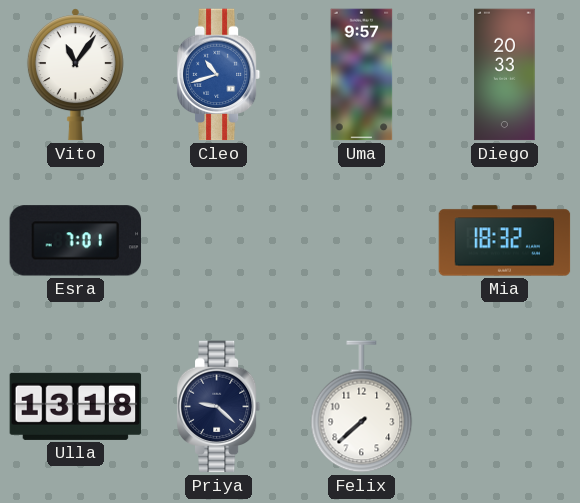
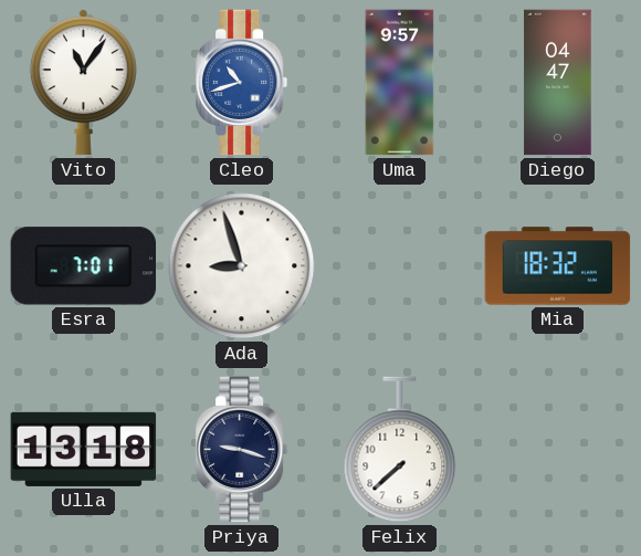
Diego: 20:33 -> 04:47
Ada: none -> 8:57
Priya: 9:22 -> 9:18
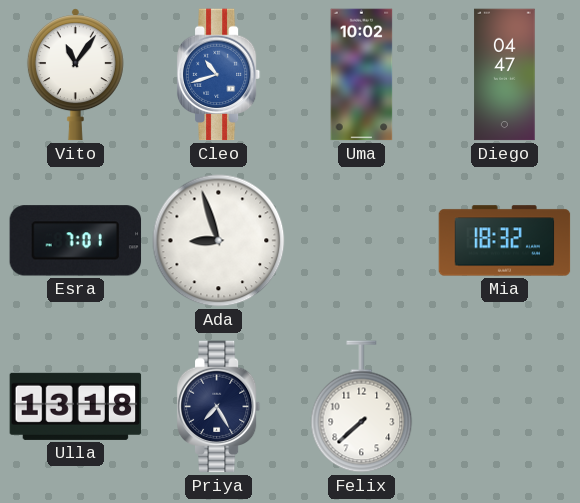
Uma: 9:57 -> 10:02
Priya: 9:18 -> 7:25
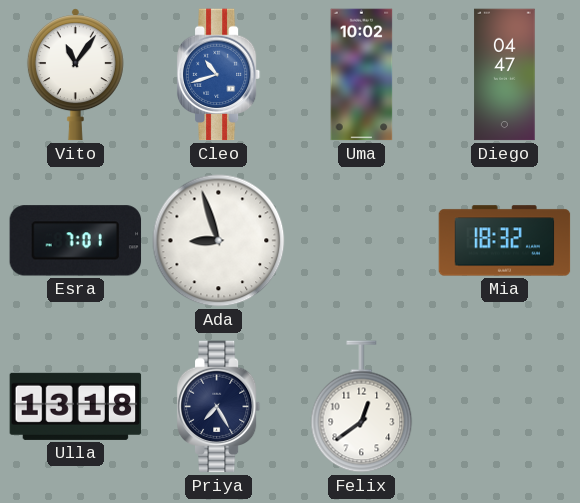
Felix: 7:38 -> 12:39
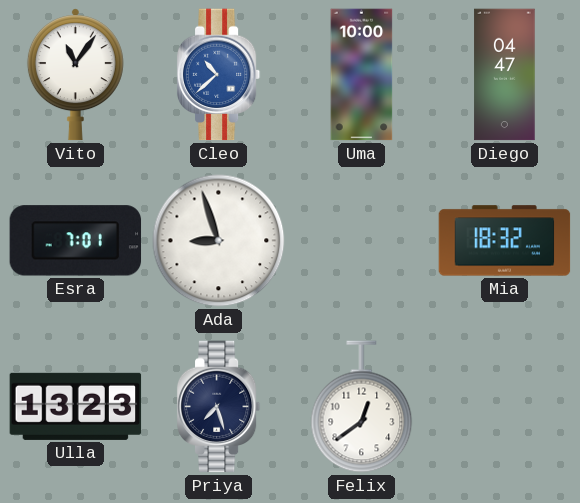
Cleo: 10:42 -> 10:38
Uma: 10:02 -> 10:00
Ulla: 13:18 -> 13:23
Priya: 7:25 -> 7:27
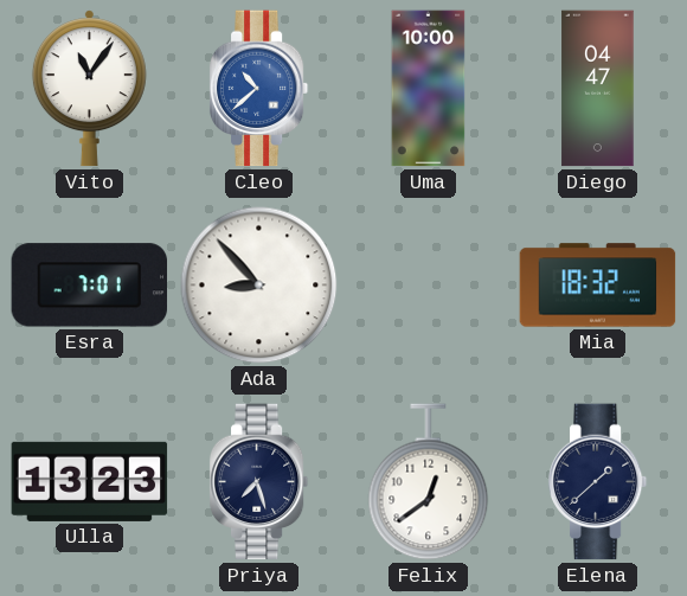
Ada: 8:57 -> 8:53
Elena: none -> 1:38
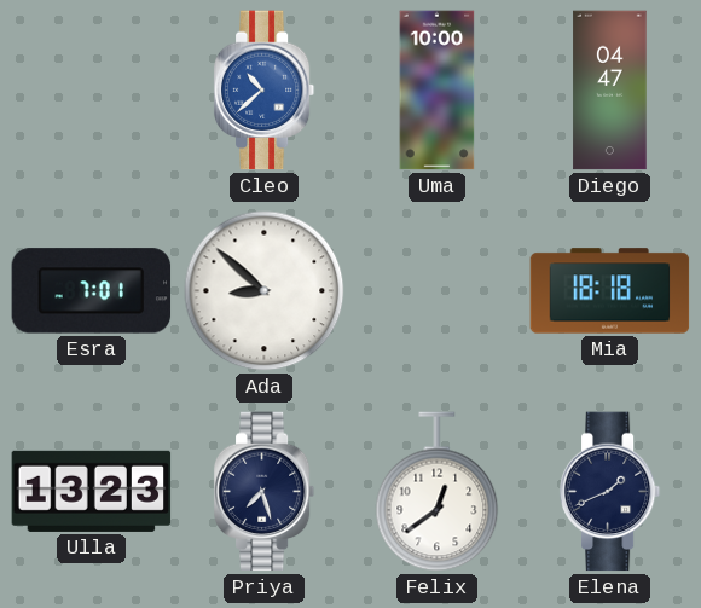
Vito: 11:06 -> none
Ada: 8:53 -> 8:52
Mia: 18:32 -> 18:18
Elena: 1:38 -> 1:41
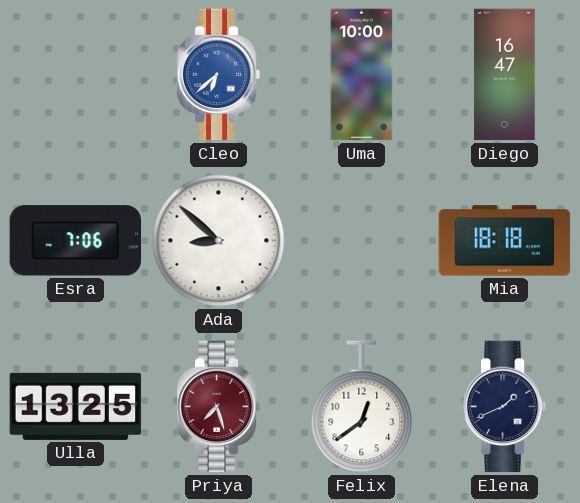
Cleo: 10:38 -> 6:38
Diego: 04:47 -> 16:47
Esra: 7:01 -> 7:06
Ulla: 13:23 -> 13:25
Priya dial: navy -> burgundy
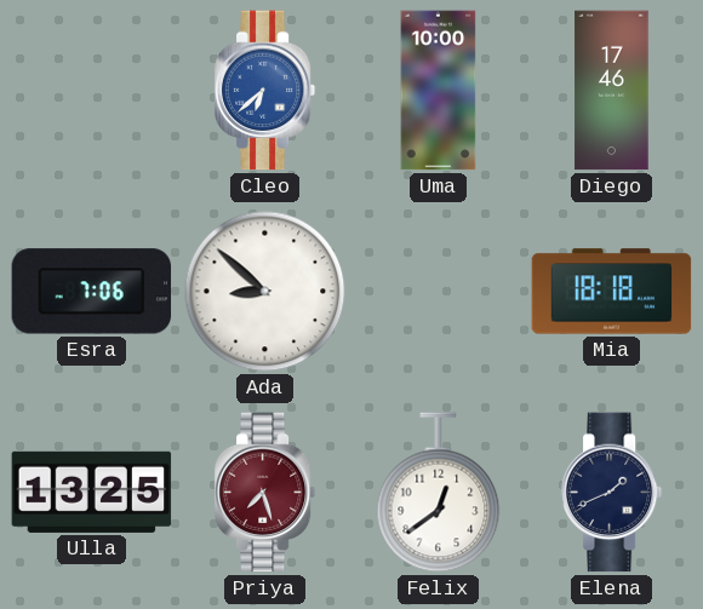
Diego: 16:47 -> 17:46
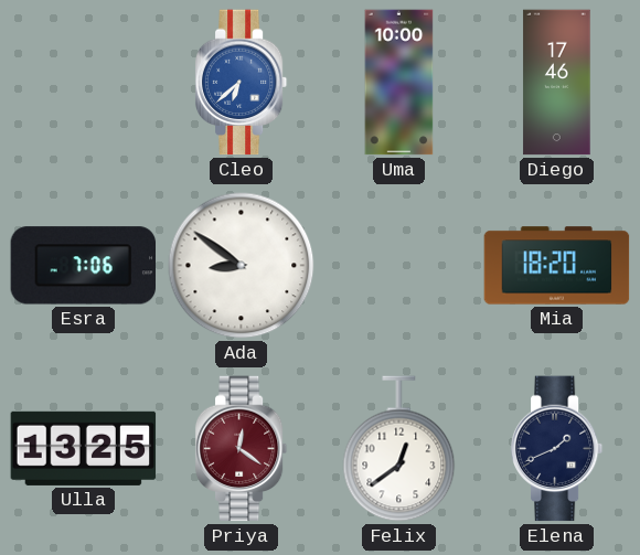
Ada: 8:52 -> 8:51
Mia: 18:18 -> 18:20
Priya: 7:27 -> 12:21
